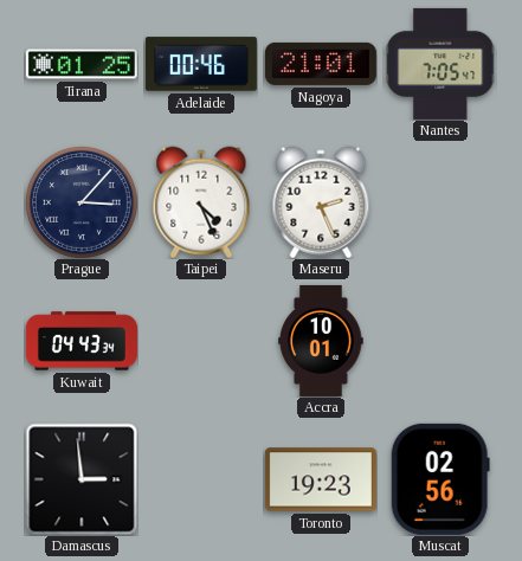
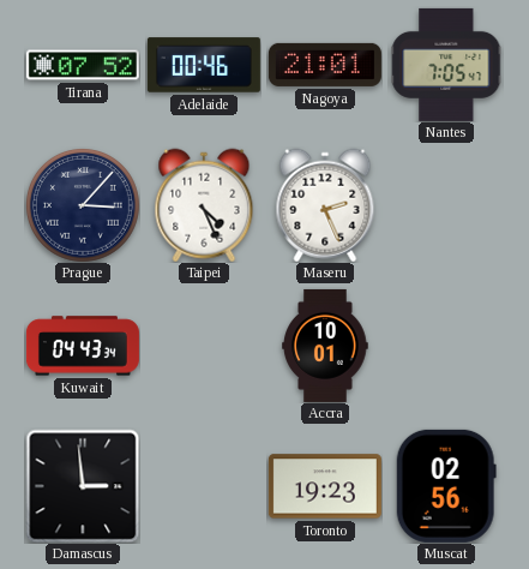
Tirana: 01:25 -> 07:52
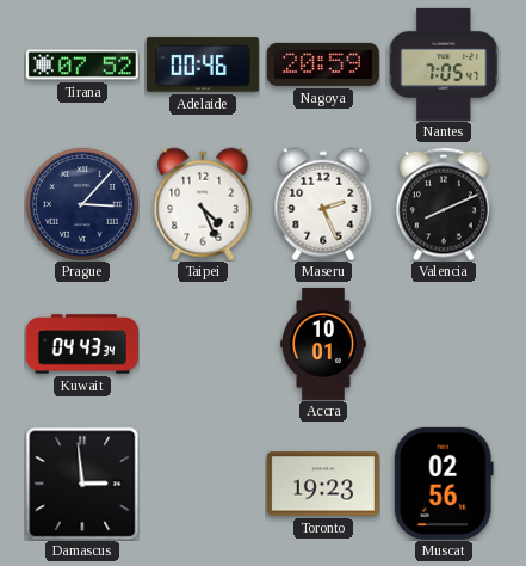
Nagoya: 21:01 -> 20:59
Valencia: none -> 8:11
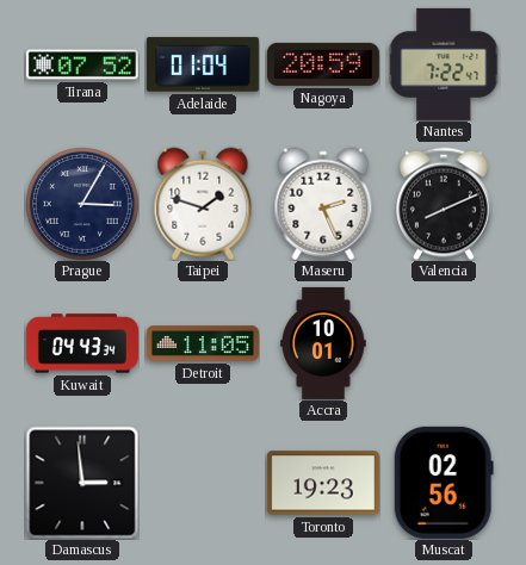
Adelaide: 00:46 -> 01:04
Nantes: 7:05 -> 7:22
Prague: 3:07 -> 3:05
Taipei: 4:26 -> 1:48
Detroit: none -> 11:05
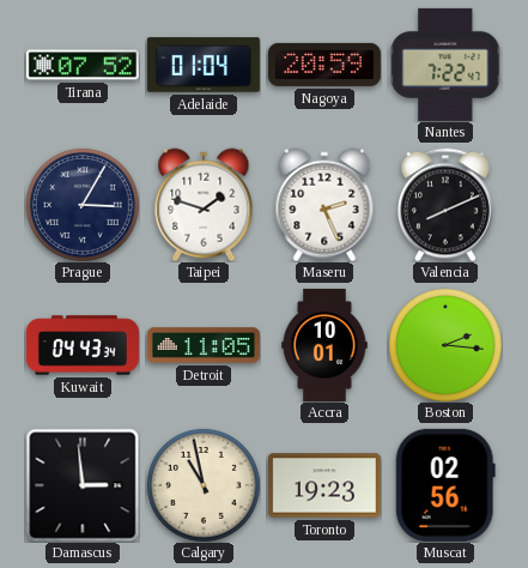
Boston: none -> 2:16
Calgary: none -> 10:58
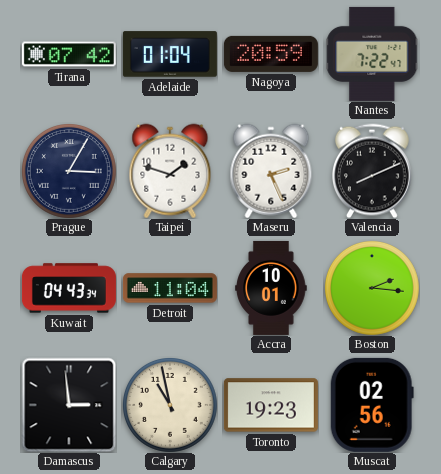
Tirana: 07:52 -> 07:42
Detroit: 11:05 -> 11:04
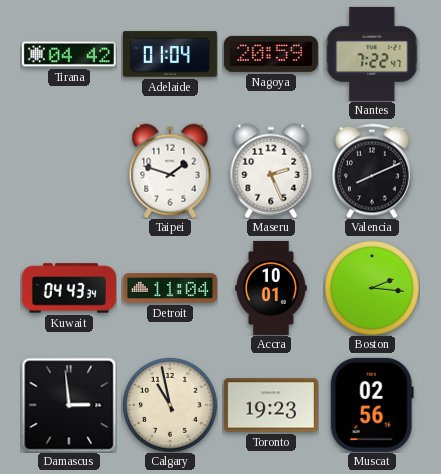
Tirana: 07:42 -> 04:42
Prague: 3:05 -> none
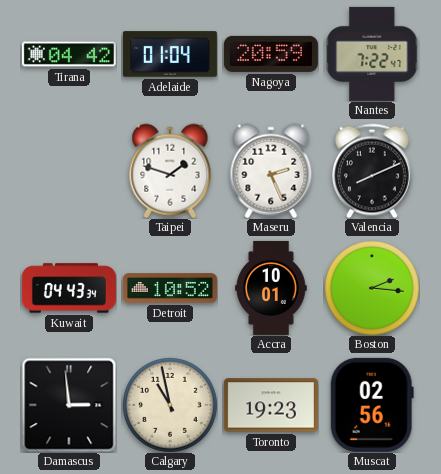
Detroit: 11:04 -> 10:52
